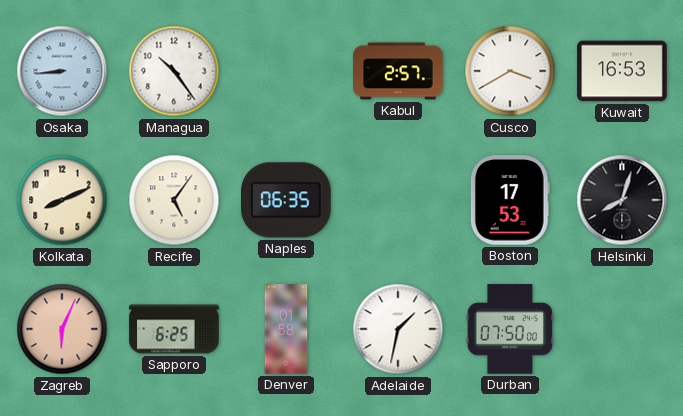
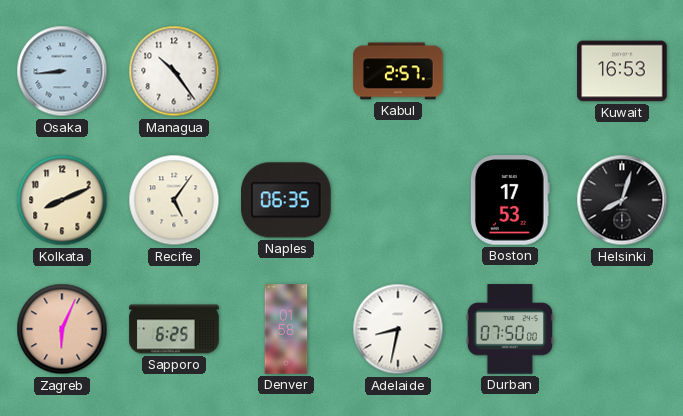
Cusco: 3:40 -> none
Adelaide: 1:32 -> 8:32
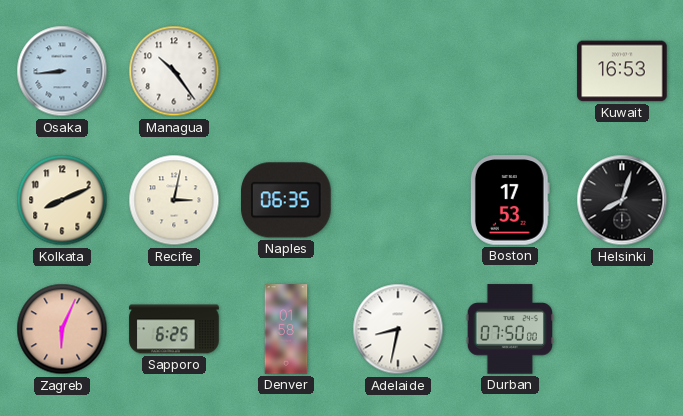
Kabul: 2:57 -> none
Recife: 5:06 -> 3:02
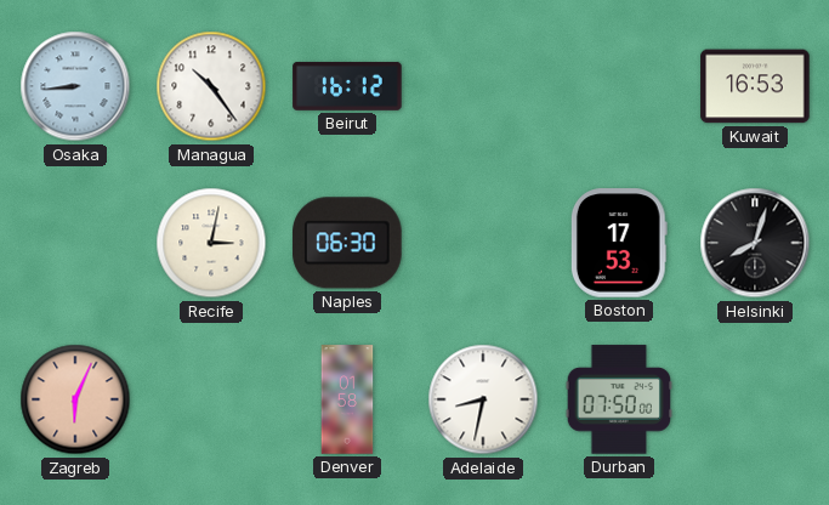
Beirut: none -> 16:12
Kolkata: 8:11 -> none
Naples: 06:35 -> 06:30
Sapporo: 6:25 -> none
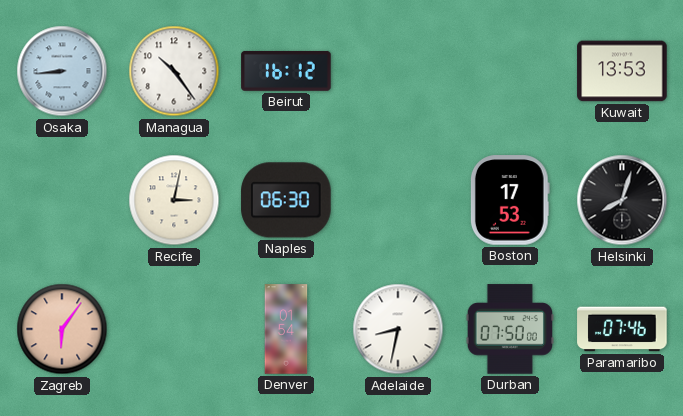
Kuwait: 16:53 -> 13:53
Zagreb: 6:04 -> 6:06
Denver: 01:58 -> 01:54
Paramaribo: none -> 07:46
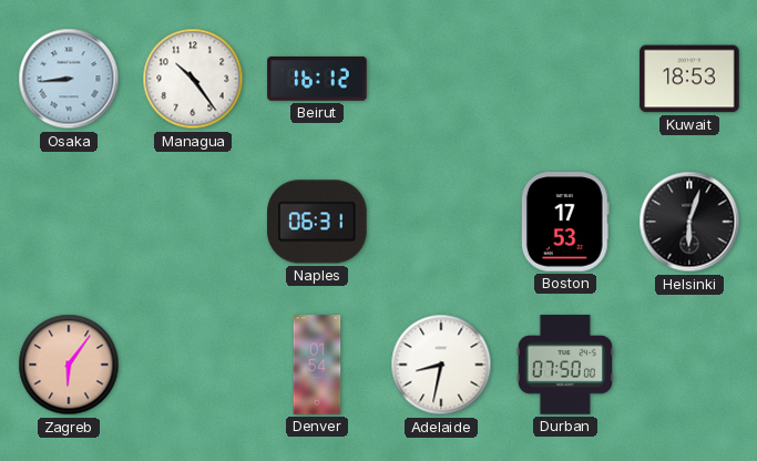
Kuwait: 13:53 -> 18:53
Recife: 3:02 -> none
Naples: 06:30 -> 06:31
Helsinki: 8:03 -> 6:03
Paramaribo: 07:46 -> none
